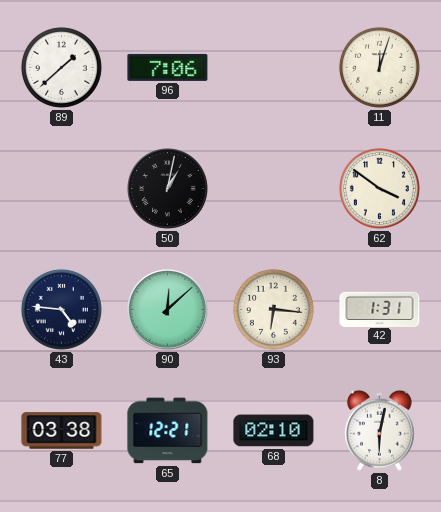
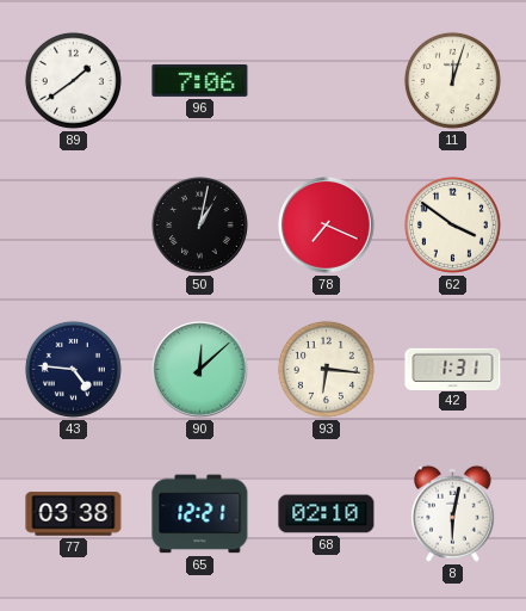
89: 1:38 -> 1:39
78: none -> 7:19
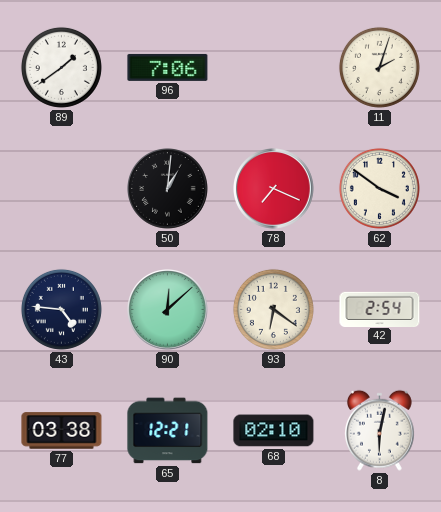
11: 12:03 -> 2:03
50: 1:02 -> 1:01
93: 6:16 -> 6:21
42: 1:31 -> 2:54
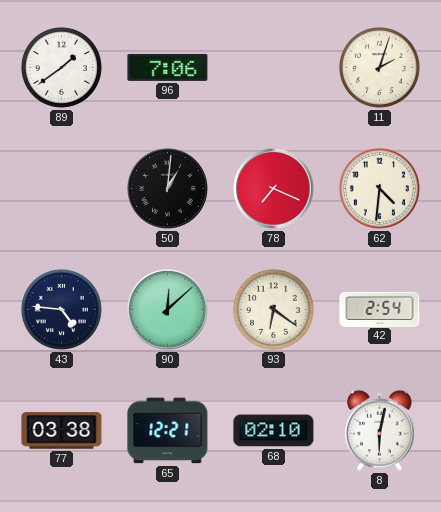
62: 3:51 -> 4:31
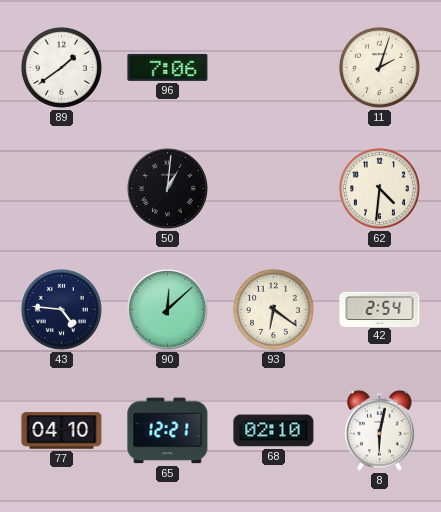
78: 7:19 -> none
77: 03:38 -> 04:10
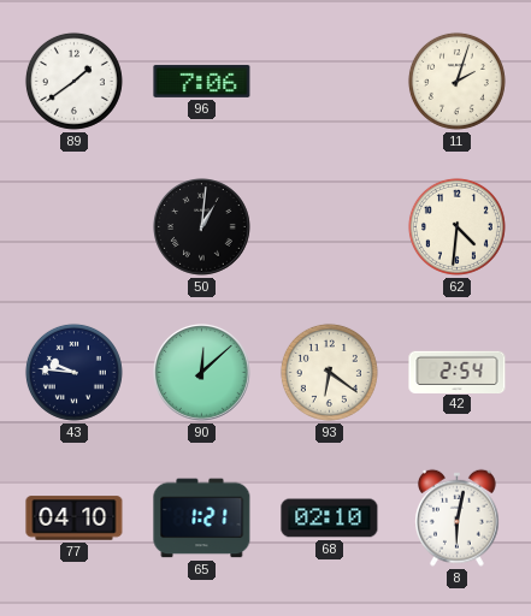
43: 4:46 -> 9:46
65: 12:21 -> 1:21
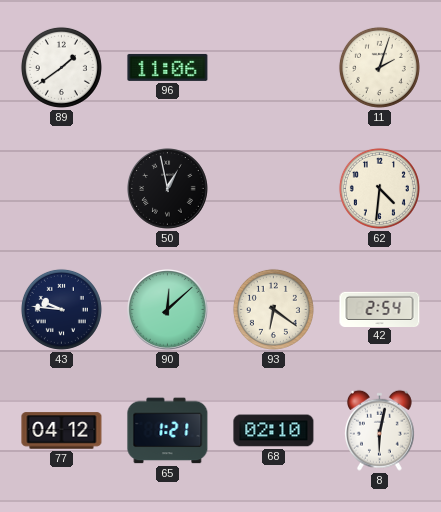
96: 7:06 -> 11:06
50: 1:01 -> 12:58
77: 04:10 -> 04:12
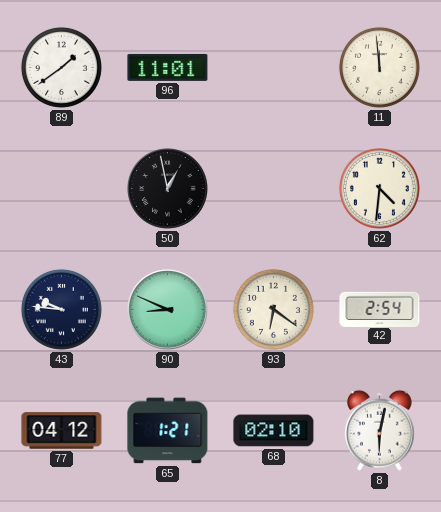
96: 11:06 -> 11:01
11: 2:03 -> 11:59
90: 12:08 -> 8:49
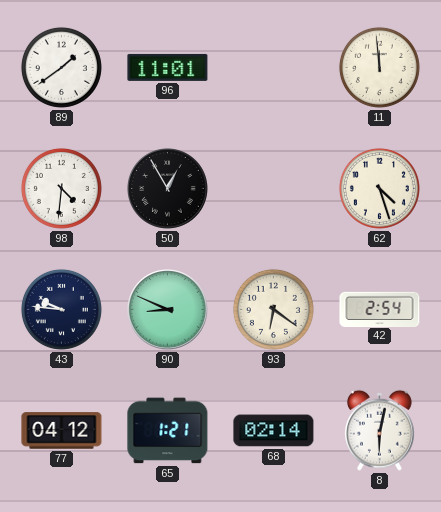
98: none -> 4:31
50: 12:58 -> 12:55
62: 4:31 -> 4:27
68: 02:10 -> 02:14
